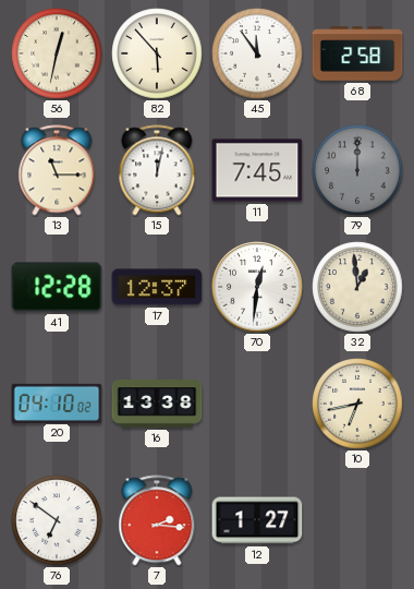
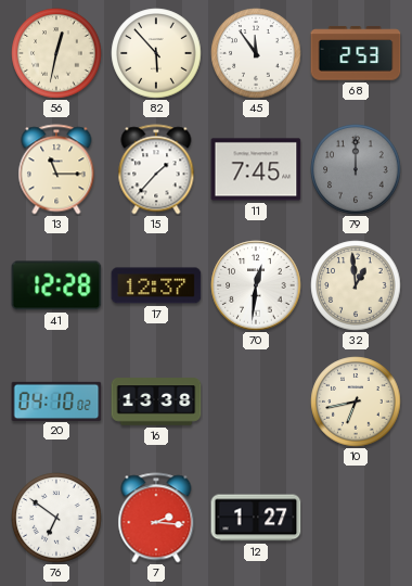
68: 2:58 -> 2:53
15: 12:02 -> 1:37
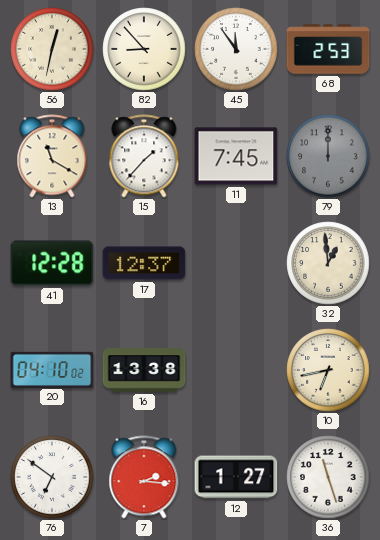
82: 5:53 -> 8:53
13: 11:15 -> 11:20
70: 12:31 -> none
36: none -> 11:27
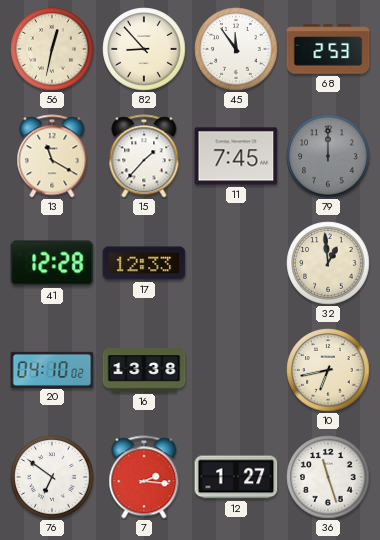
17: 12:37 -> 12:33
